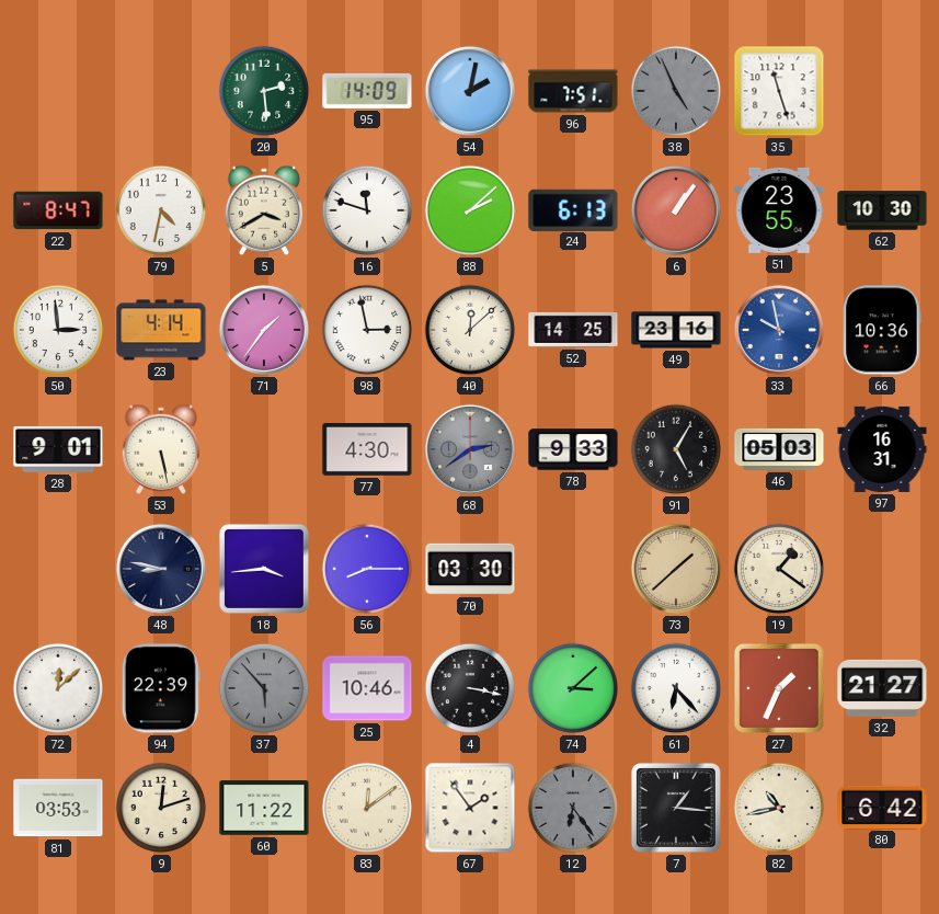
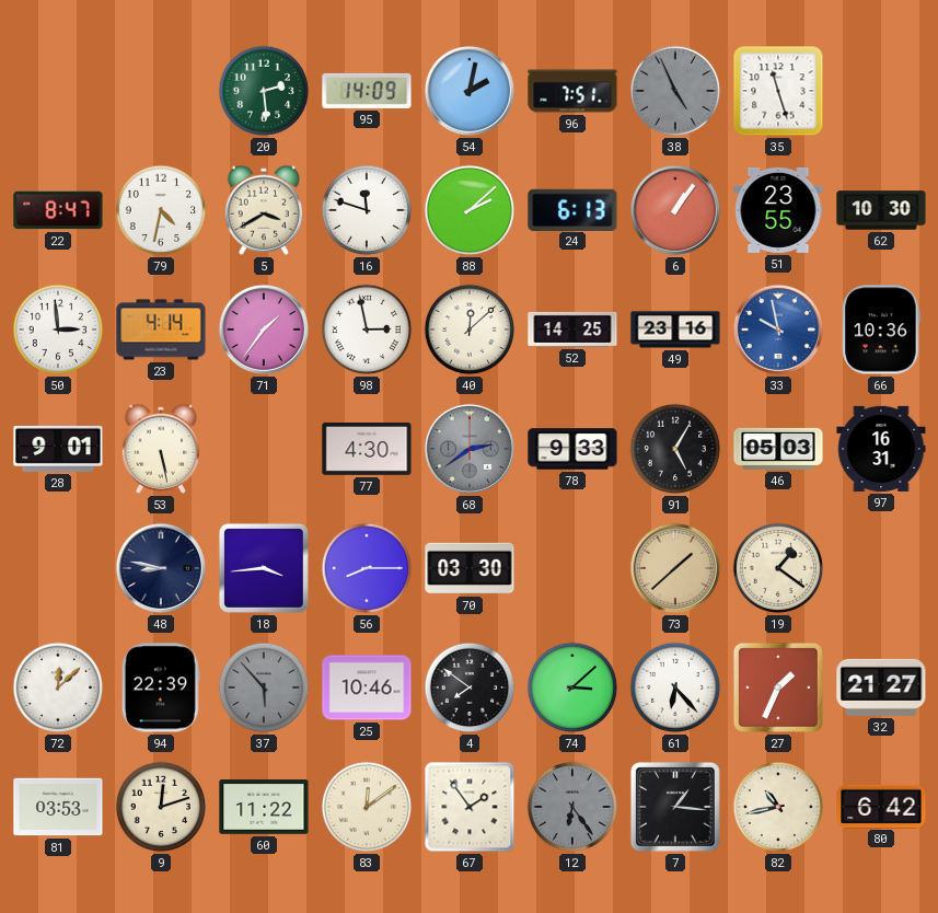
4: 3:17 -> 7:51
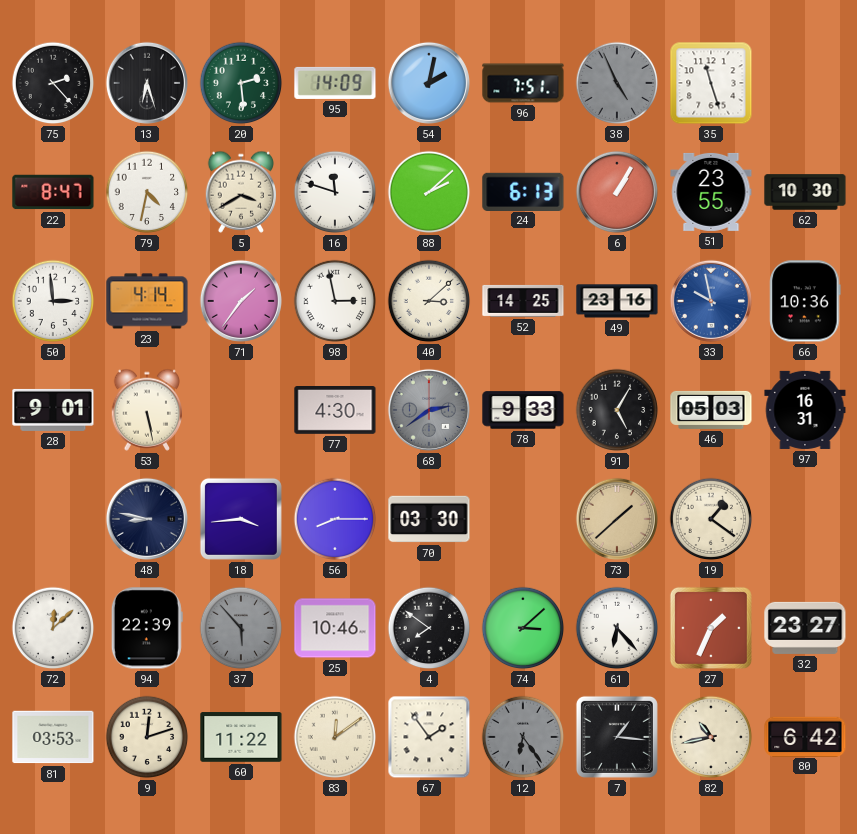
75: none -> 2:23
13: none -> 6:27
6: 1:06 -> 1:05
40: 12:08 -> 3:08
32: 21:27 -> 23:27
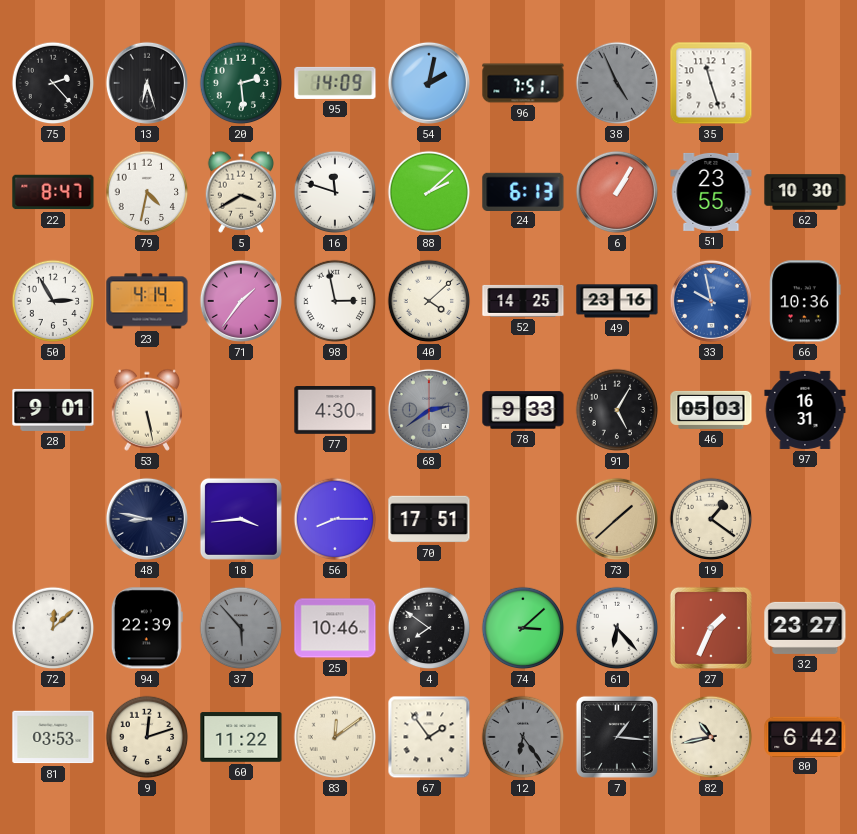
50: 2:59 -> 2:55
40: 3:08 -> 4:08
70: 03:30 -> 17:51
